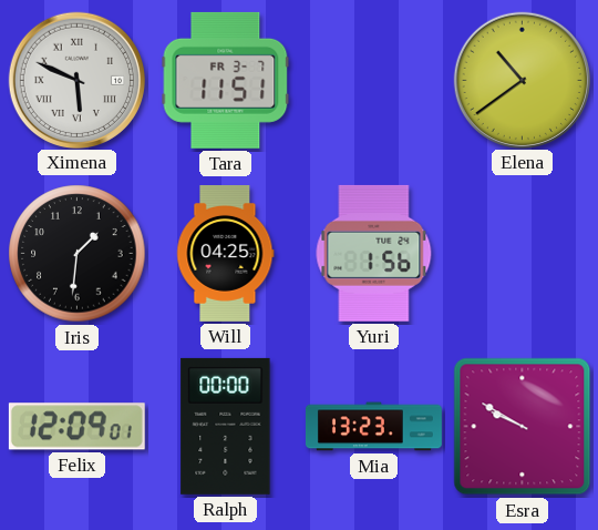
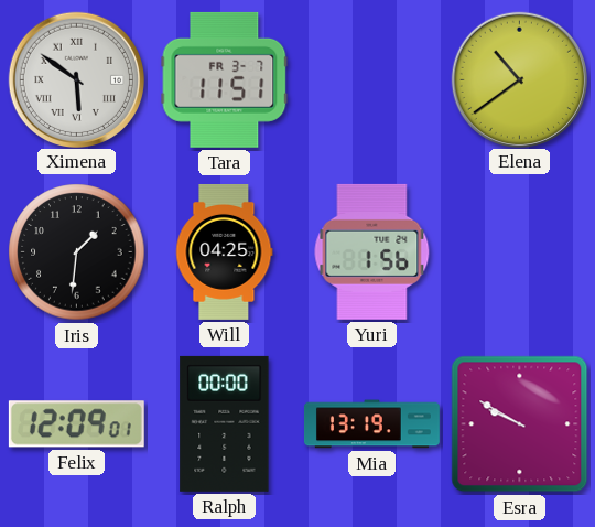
Ximena: 5:49 -> 5:51
Mia: 13:23 -> 13:19
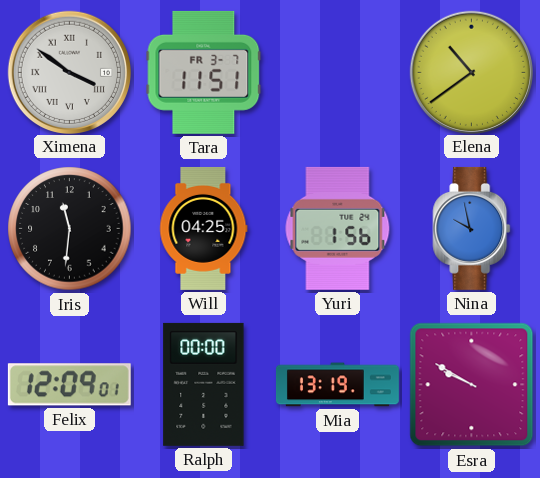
Ximena: 5:51 -> 3:51
Iris: 1:31 -> 11:31
Nina: none -> 9:58
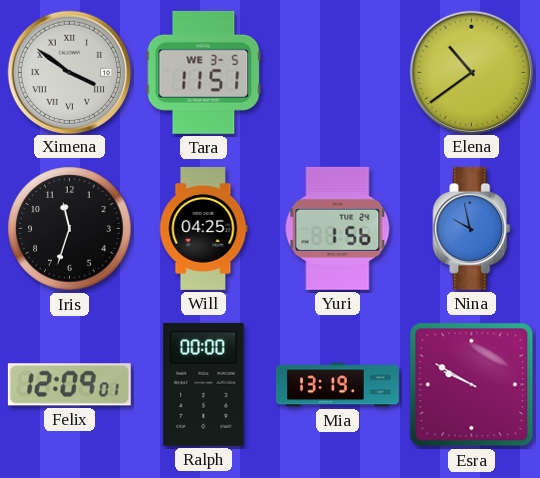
Tara date: FR 3-7 -> WE 3-5
Iris: 11:31 -> 11:33
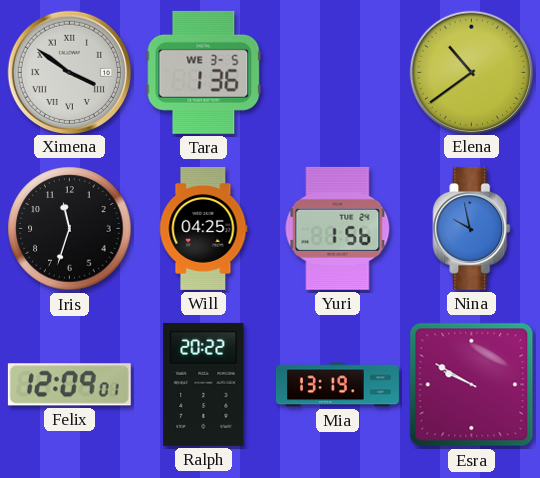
Tara: 11:51 -> 1:36
Ralph: 00:00 -> 20:22
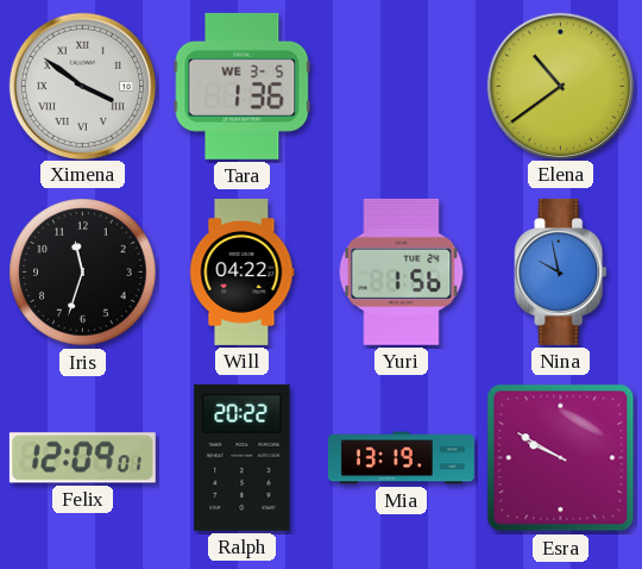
Will: 04:25 -> 04:22
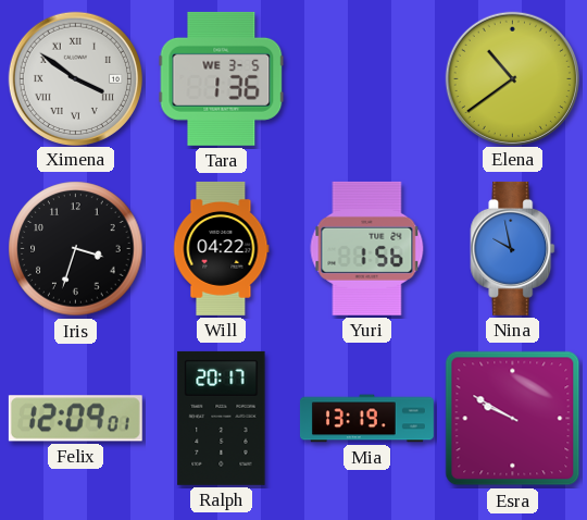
Iris: 11:33 -> 3:33
Ralph: 20:22 -> 20:17
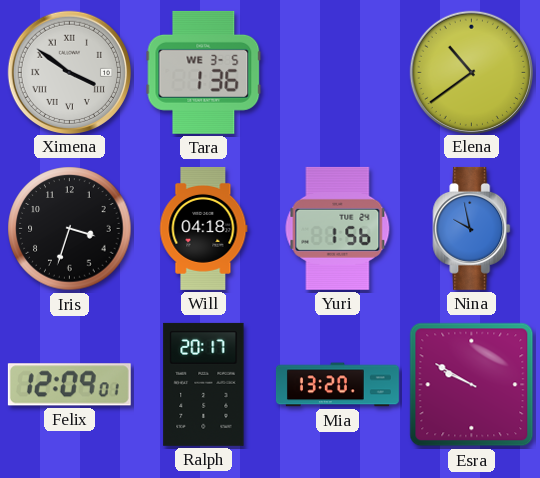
Will: 04:22 -> 04:18
Mia: 13:19 -> 13:20
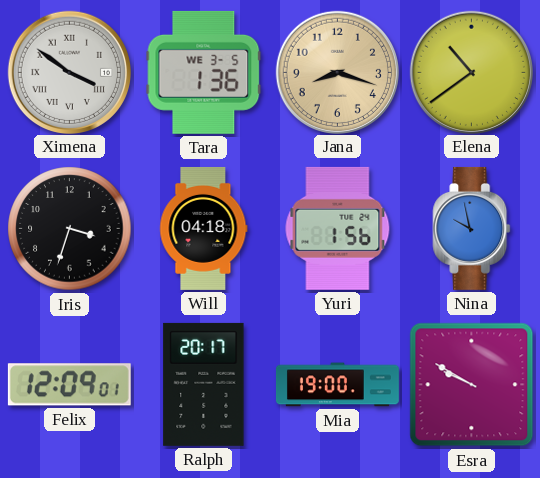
Jana: none -> 8:18
Mia: 13:20 -> 19:00
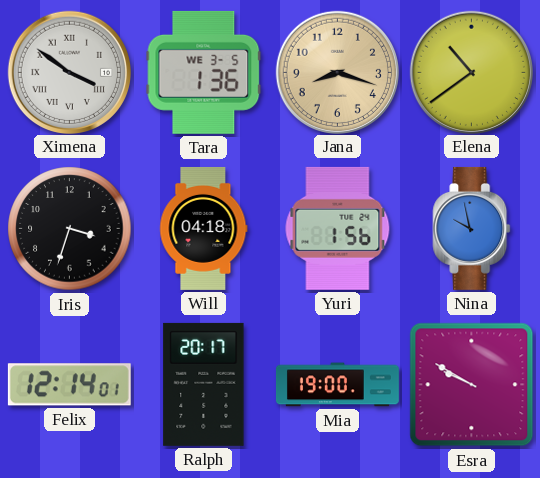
Felix: 12:09 -> 12:14
